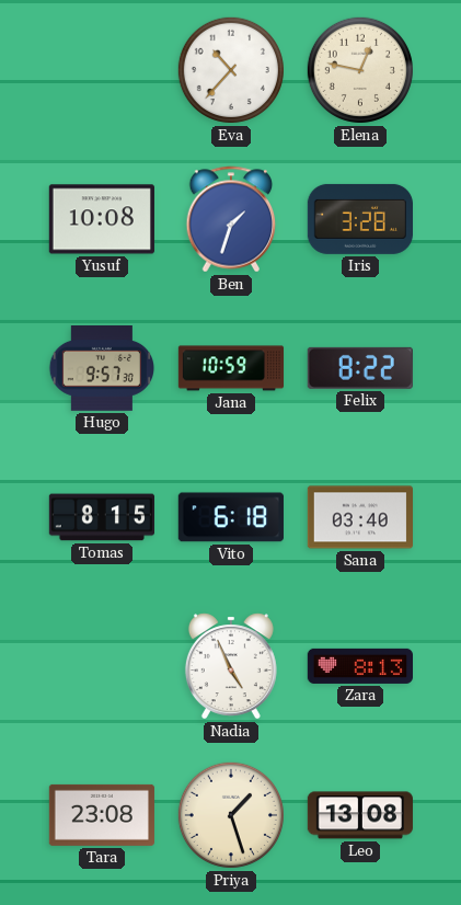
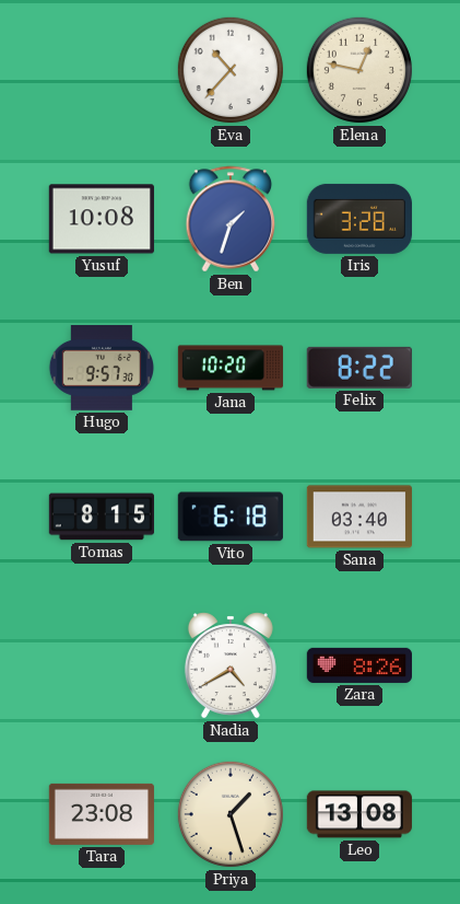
Jana: 10:59 -> 10:20
Nadia: 4:56 -> 4:40
Zara: 8:13 -> 8:26
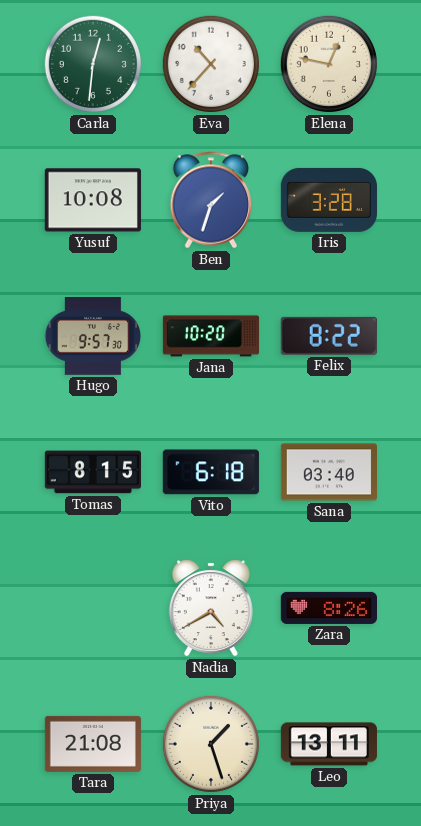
Carla: none -> 12:31
Tara: 23:08 -> 21:08
Leo: 13:08 -> 13:11
